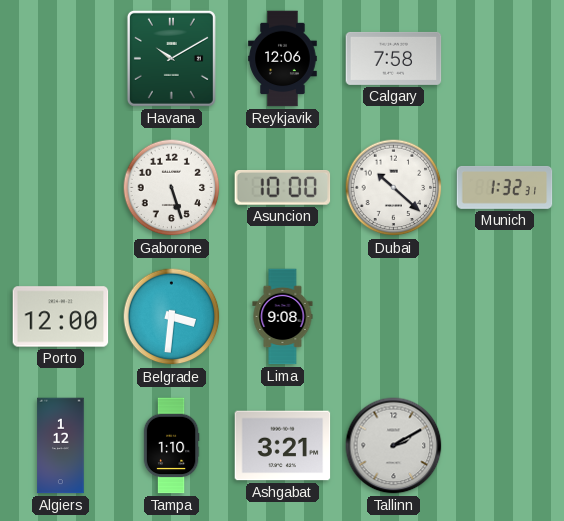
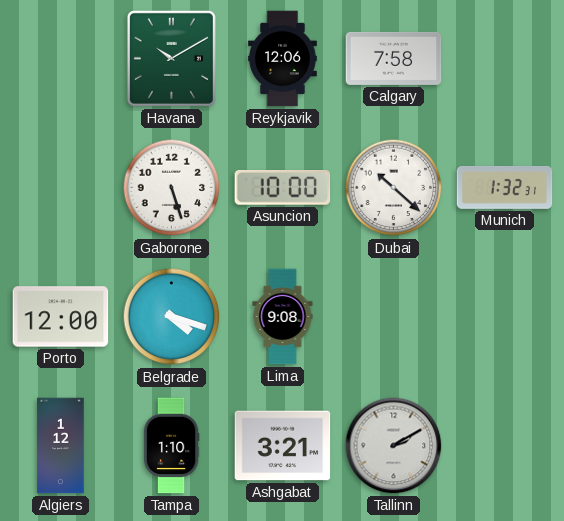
Belgrade: 3:31 -> 4:18
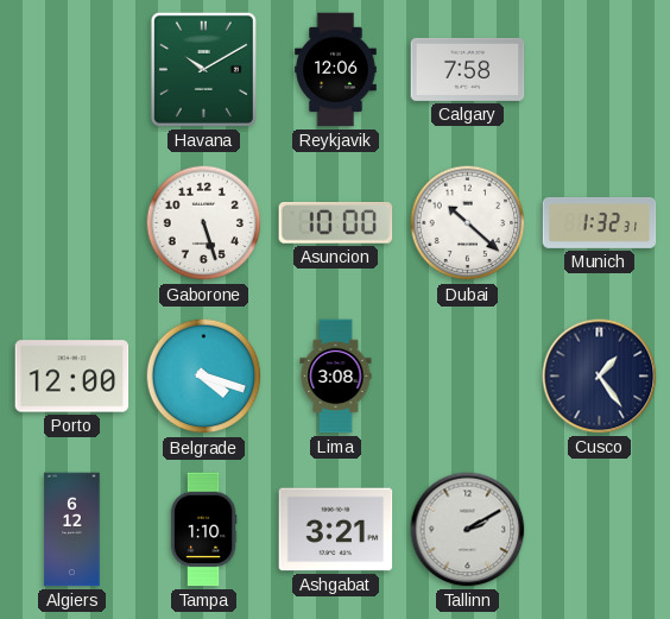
Lima: 9:08 -> 3:08
Cusco: none -> 1:24
Algiers: 1:12 -> 6:12
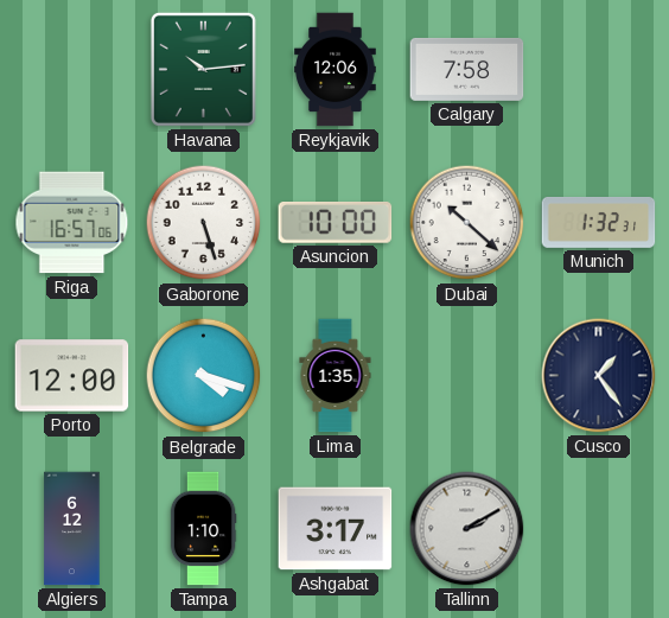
Havana: 10:10 -> 10:14
Riga: none -> 16:57
Lima: 3:08 -> 1:35
Ashgabat: 3:21 -> 3:17
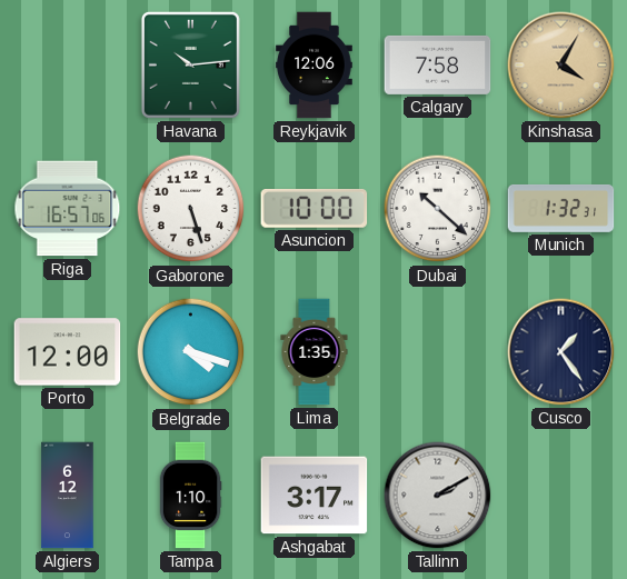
Kinshasa: none -> 4:05
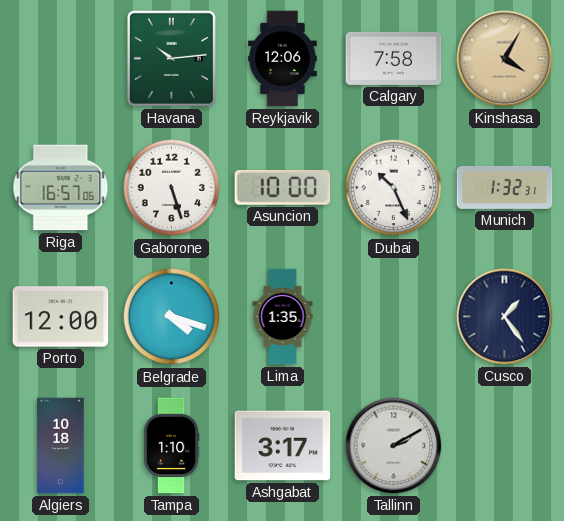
Dubai: 10:22 -> 10:26
Algiers: 6:12 -> 10:18
